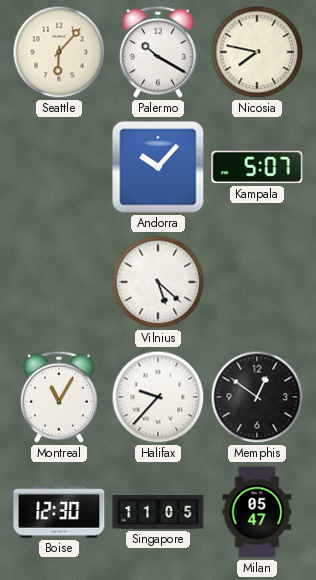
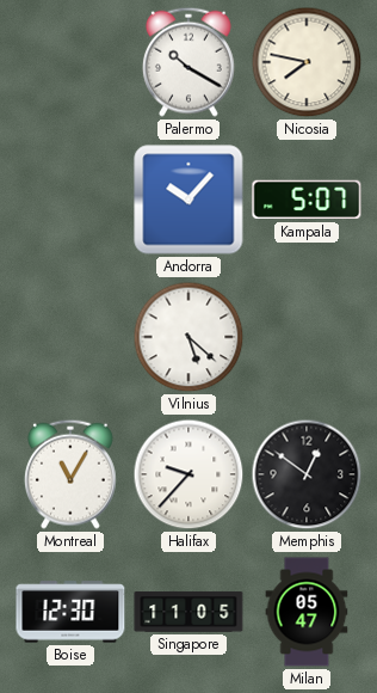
Seattle: 6:07 -> none
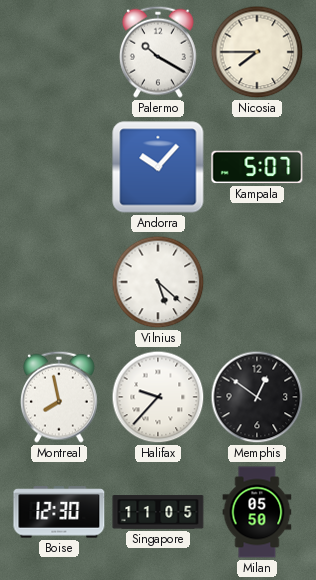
Nicosia: 7:47 -> 7:45
Montreal: 11:05 -> 7:58
Milan: 05:47 -> 05:50
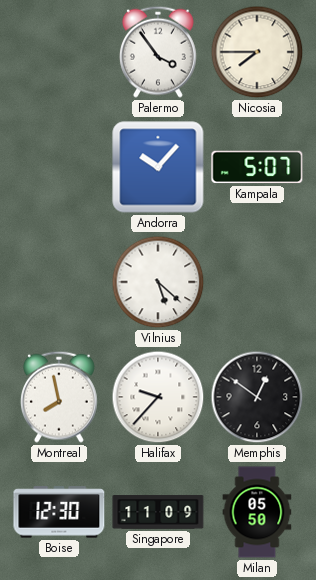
Palermo: 10:20 -> 3:54
Singapore: 11:05 -> 11:09
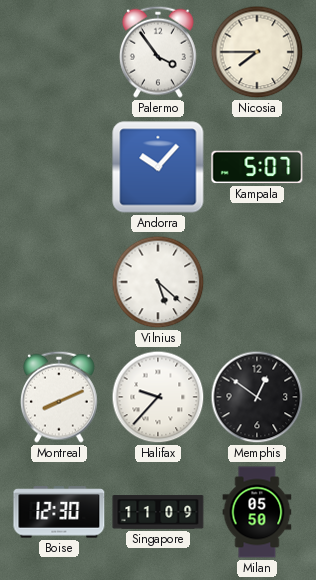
Montreal: 7:58 -> 8:11
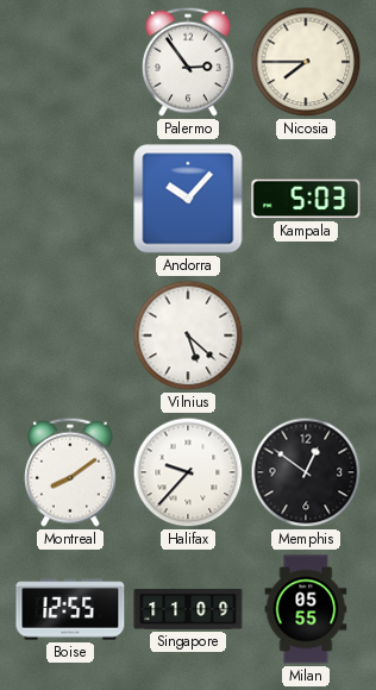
Palermo: 3:54 -> 2:54
Kampala: 5:07 -> 5:03
Montreal: 8:11 -> 8:09
Boise: 12:30 -> 12:55
Milan: 05:50 -> 05:55
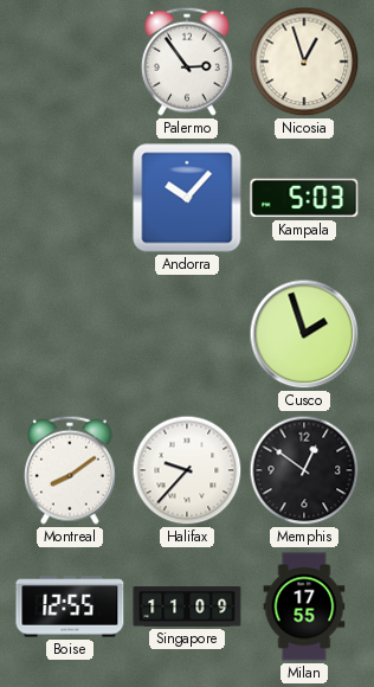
Nicosia: 7:45 -> 12:57
Vilnius: 5:22 -> none
Cusco: none -> 1:57
Milan: 05:55 -> 17:55
